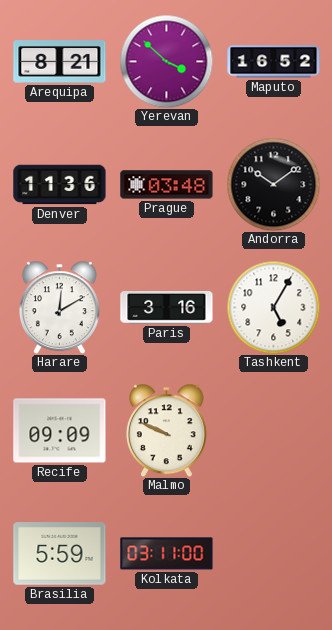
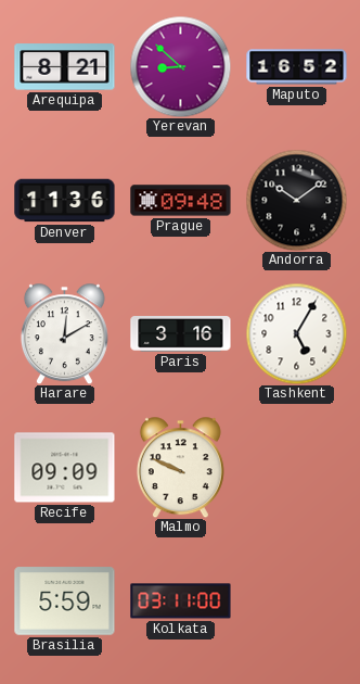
Yerevan: 3:52 -> 8:52
Prague: 03:48 -> 09:48
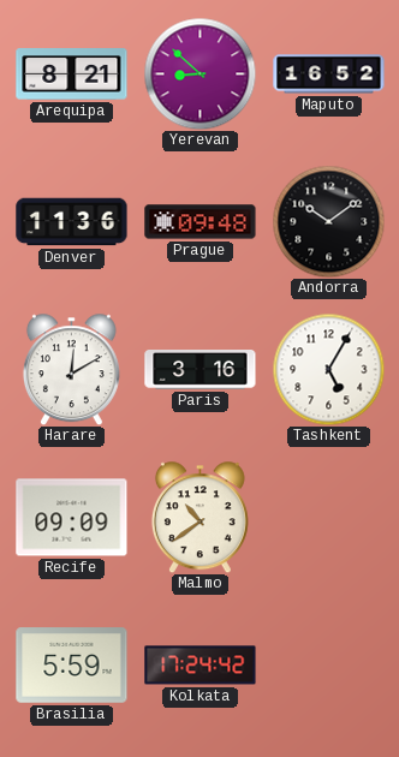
Malmo: 9:49 -> 10:39
Kolkata: 03:11 -> 17:24
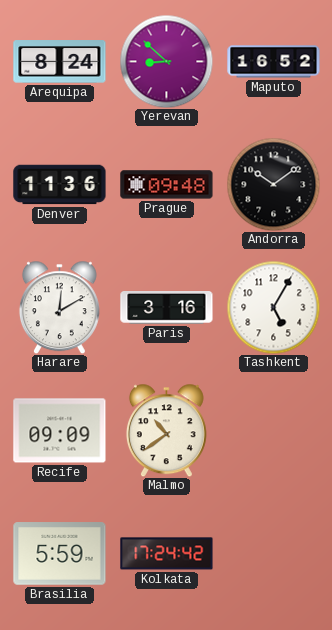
Arequipa: 8:21 -> 8:24
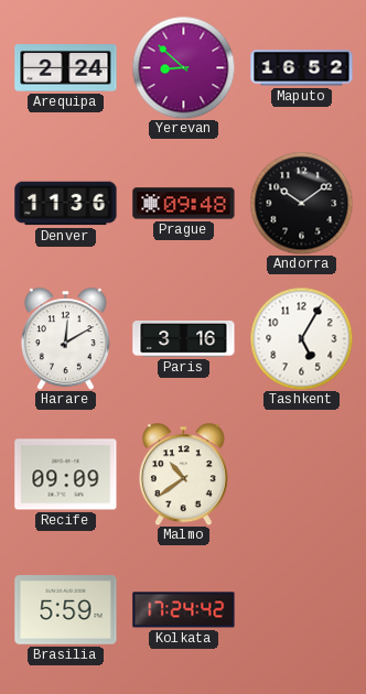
Arequipa: 8:24 -> 2:24
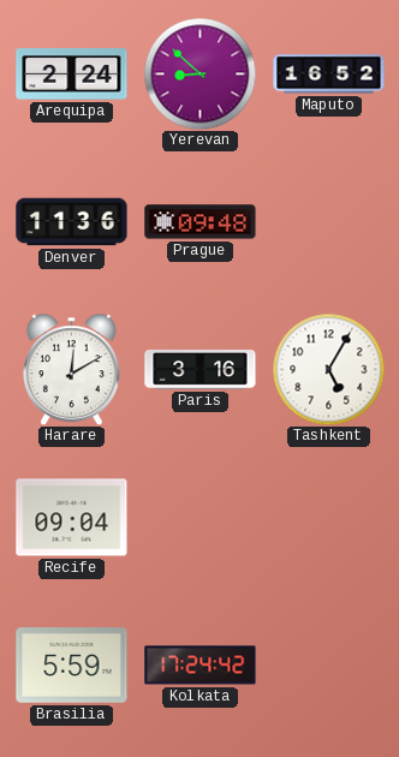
Andorra: 10:09 -> none
Recife: 09:09 -> 09:04
Malmo: 10:39 -> none
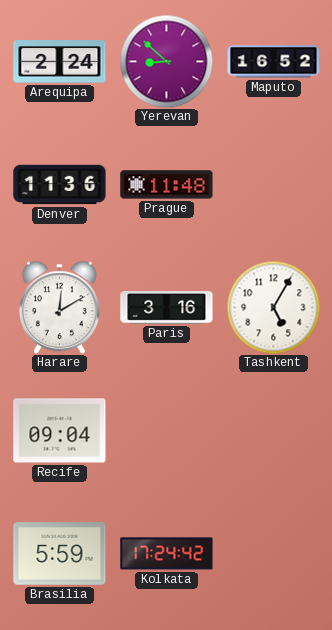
Prague: 09:48 -> 11:48
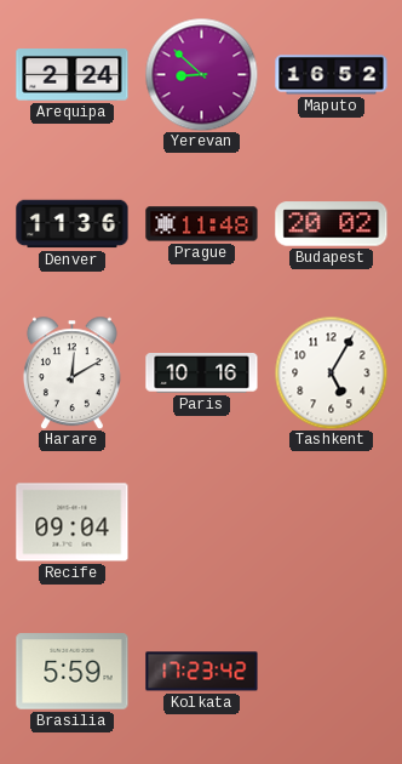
Budapest: none -> 20:02
Paris: 3:16 -> 10:16
Kolkata: 17:24 -> 17:23
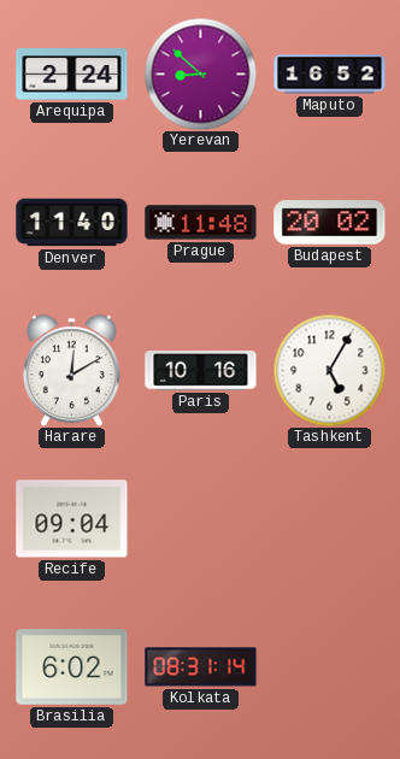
Denver: 11:36 -> 11:40
Brasilia: 5:59 -> 6:02
Kolkata: 17:23 -> 08:31
